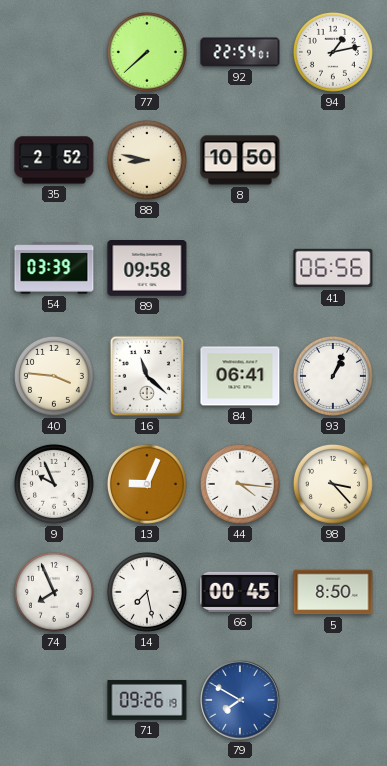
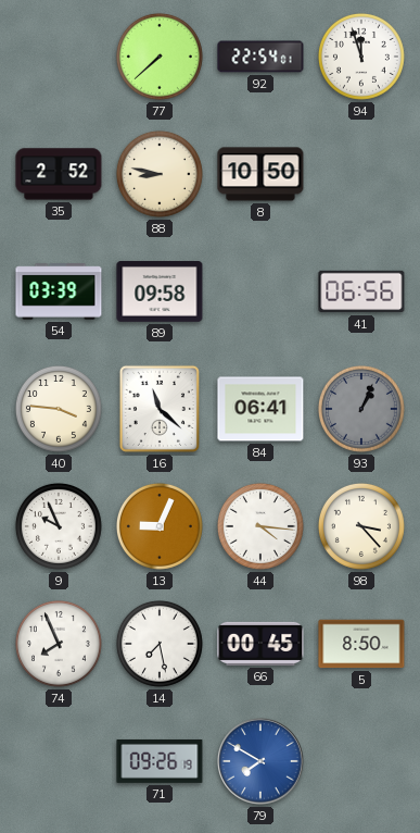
94: 1:13 -> 11:57
93 dial: white -> grey
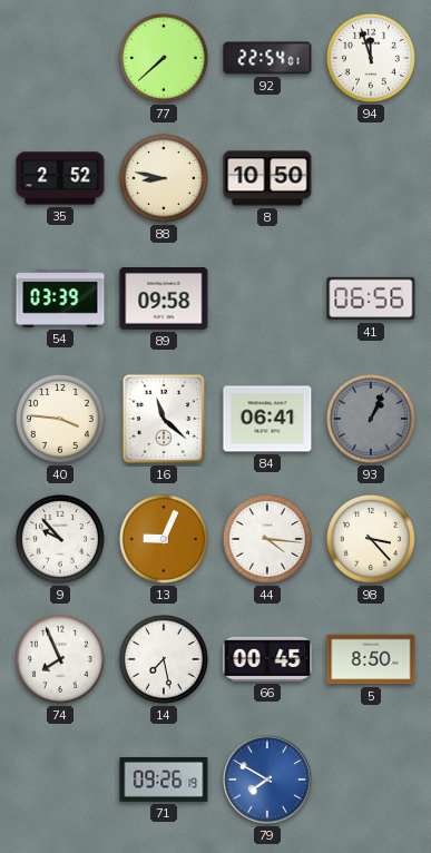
9: 9:56 -> 9:53
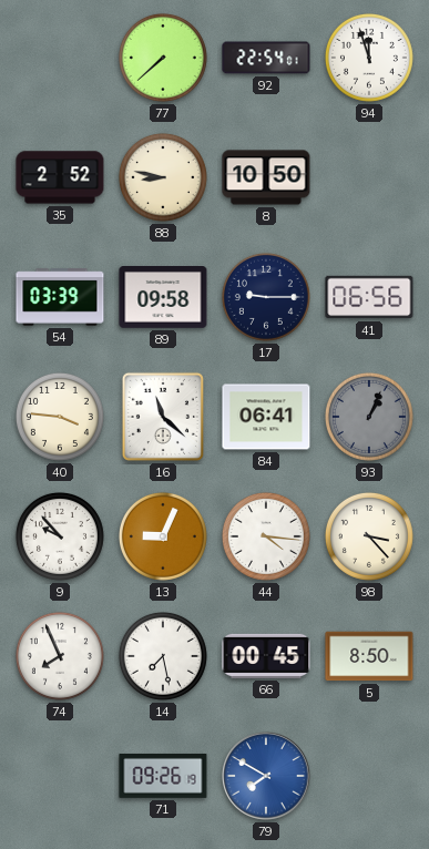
17: none -> 9:15
